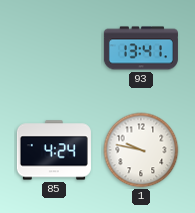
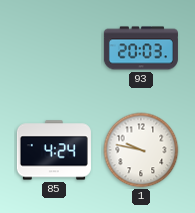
93: 13:41 -> 20:03
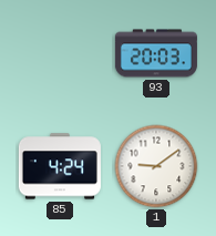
1: 9:47 -> 9:09
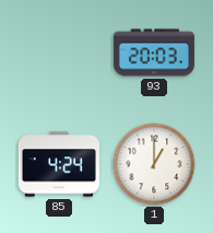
1: 9:09 -> 1:00
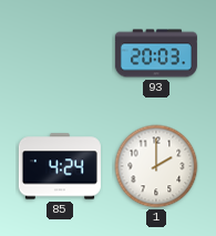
1: 1:00 -> 2:00
